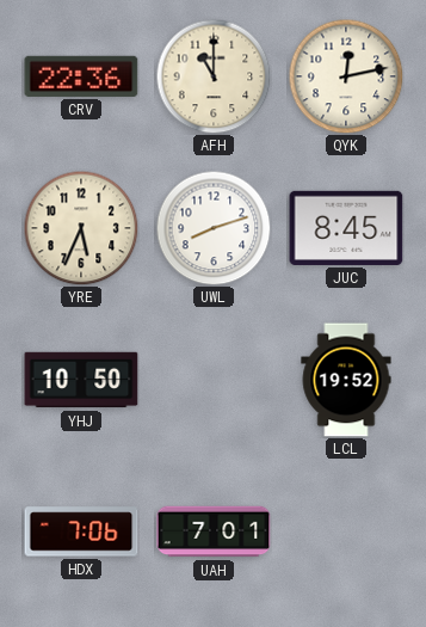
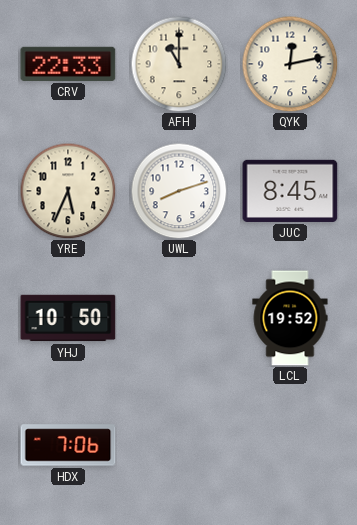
CRV: 22:36 -> 22:33
UAH: 7:01 -> none
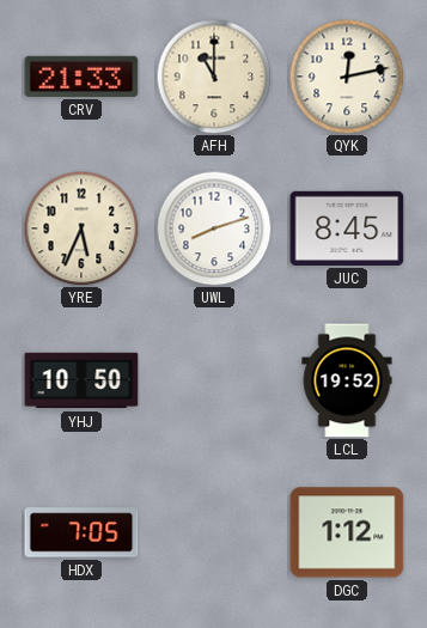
CRV: 22:33 -> 21:33
HDX: 7:06 -> 7:05
DGC: none -> 1:12
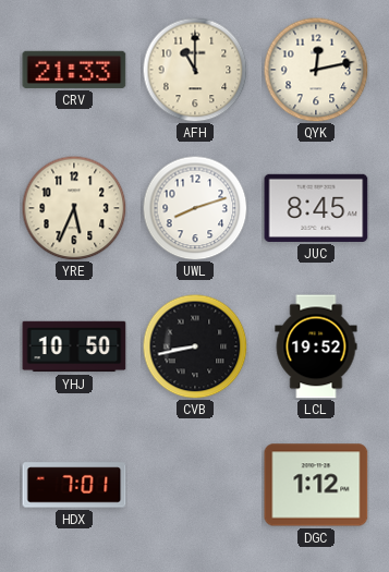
CVB: none -> 8:43
HDX: 7:05 -> 7:01
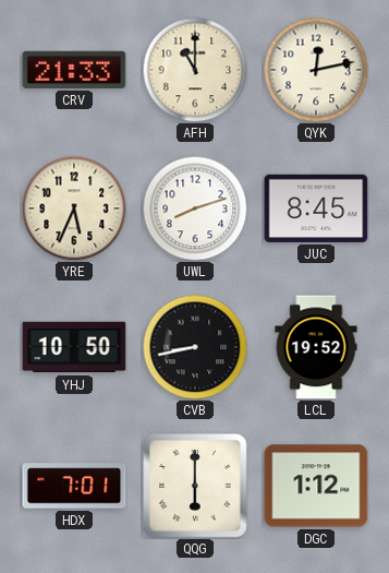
QQG: none -> 6:00
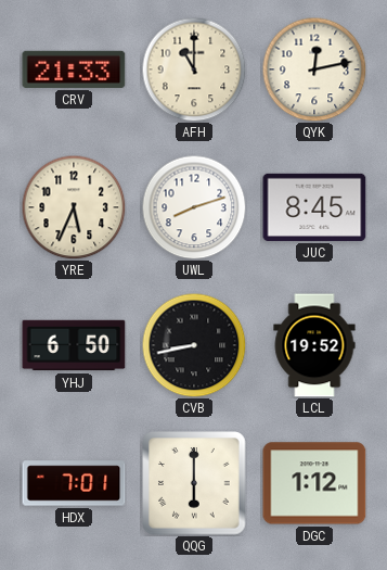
YHJ: 10:50 -> 6:50
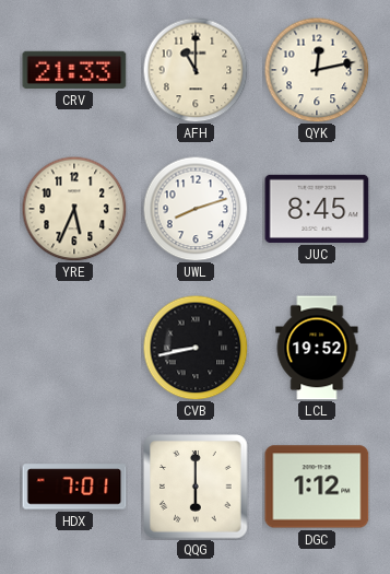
YHJ: 6:50 -> none
